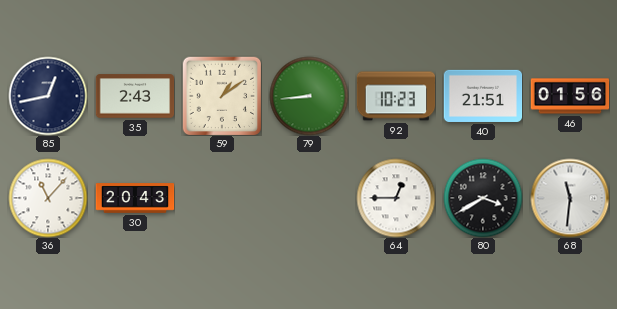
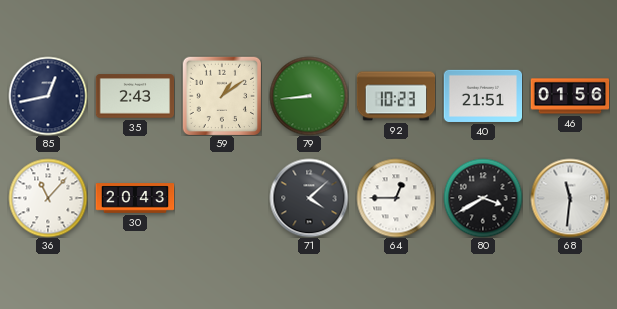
71: none -> 4:08
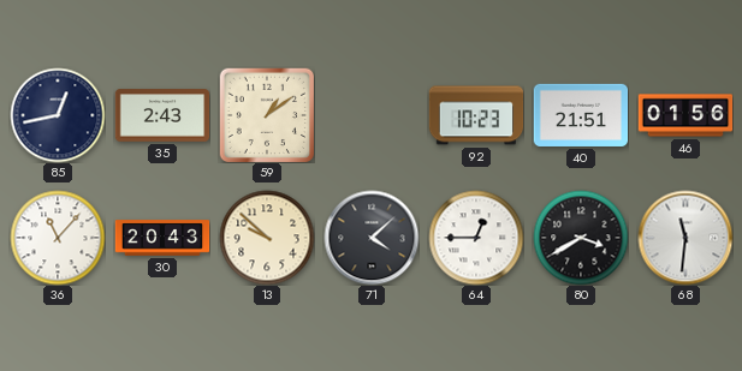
79: 8:44 -> none
13: none -> 9:52
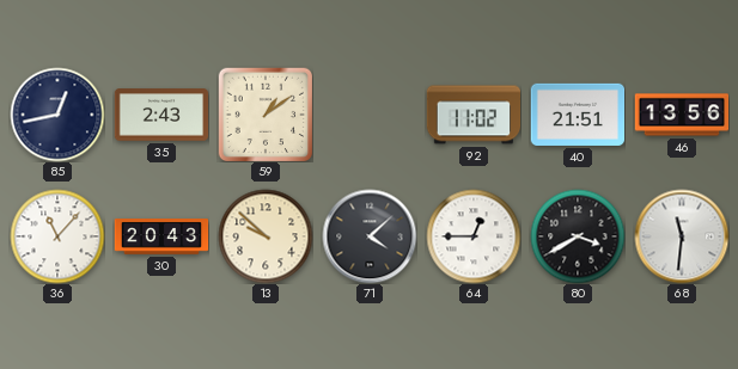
92: 10:23 -> 11:02
46: 01:56 -> 13:56
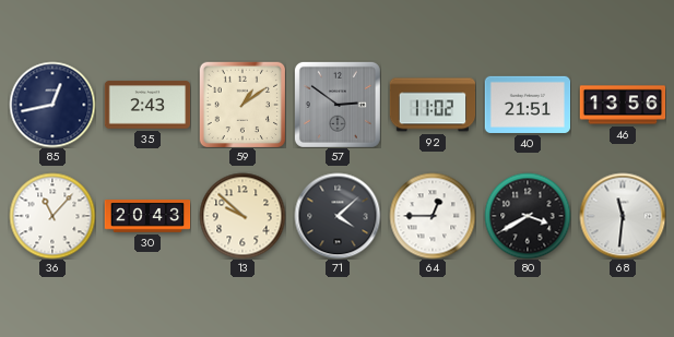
57: none -> 2:51
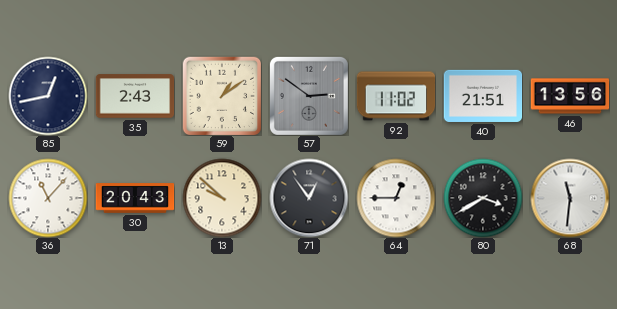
71: 4:08 -> 12:54
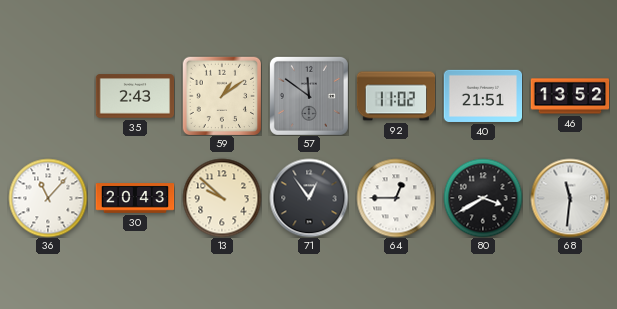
85: 12:43 -> none
57: 2:51 -> 11:51
46: 13:56 -> 13:52
